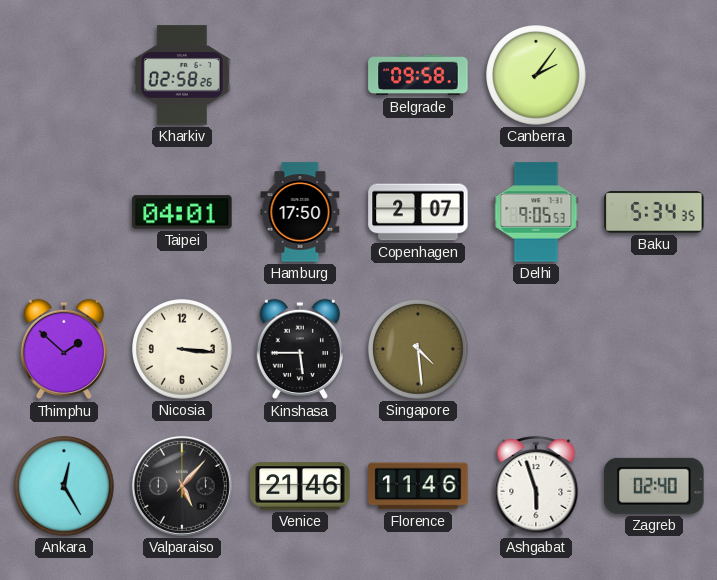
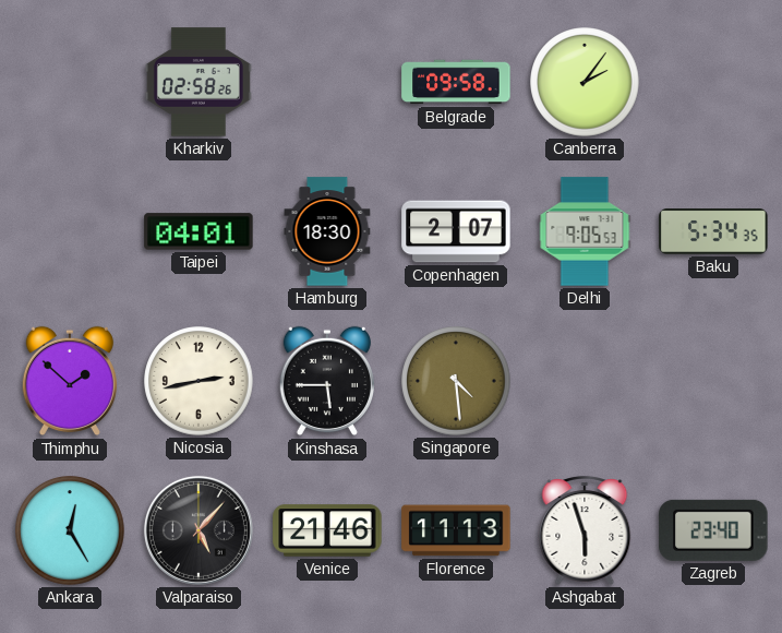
Hamburg: 17:50 -> 18:30
Nicosia: 3:16 -> 2:43
Florence: 11:46 -> 11:13
Zagreb: 02:40 -> 23:40
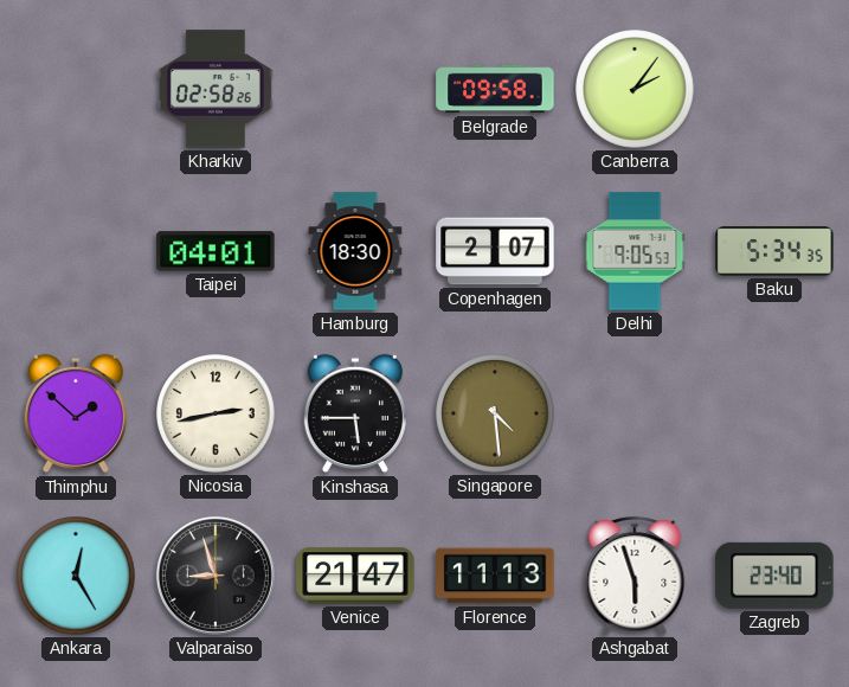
Valparaiso: 5:07 -> 8:57
Venice: 21:46 -> 21:47
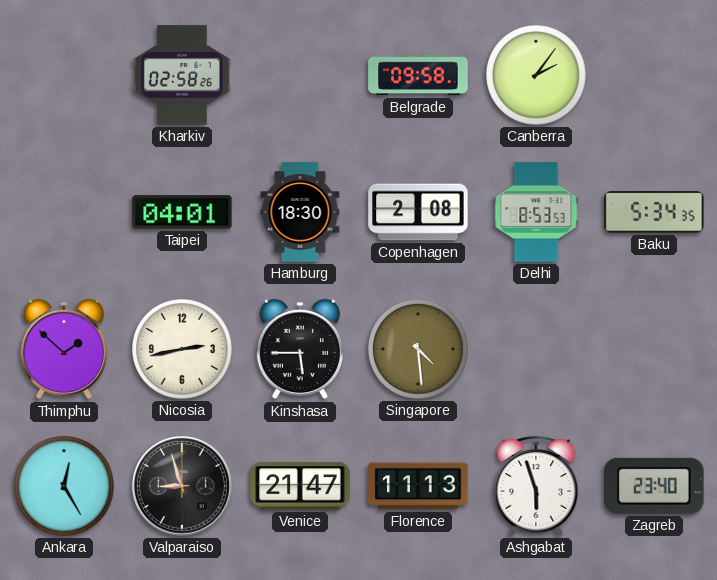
Copenhagen: 2:07 -> 2:08
Delhi: 9:05 -> 8:53
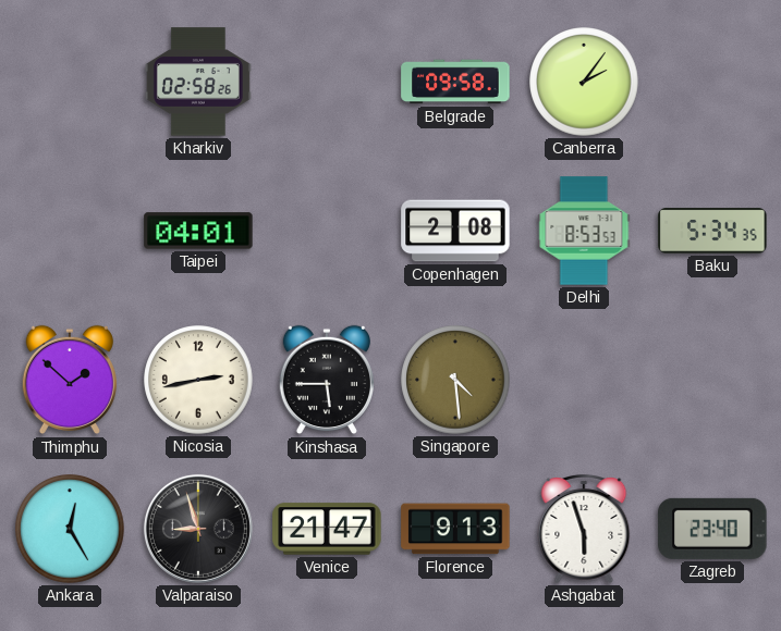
Hamburg: 18:30 -> none
Florence: 11:13 -> 9:13
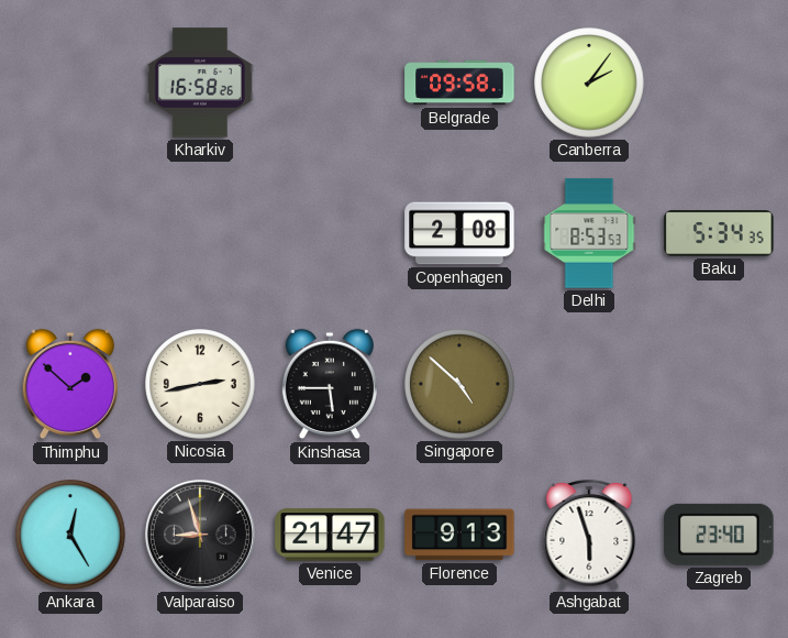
Kharkiv: 02:58 -> 16:58
Taipei: 04:01 -> none
Singapore: 4:29 -> 4:52
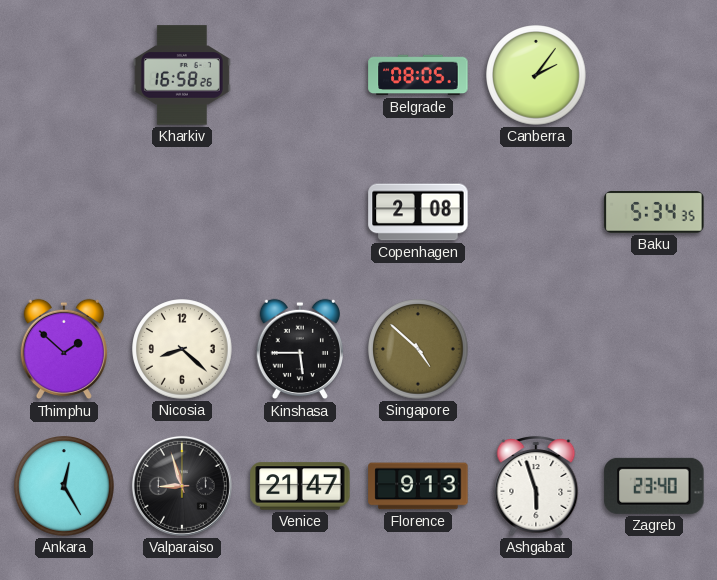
Belgrade: 09:58 -> 08:05
Delhi: 8:53 -> none
Nicosia: 2:43 -> 8:22
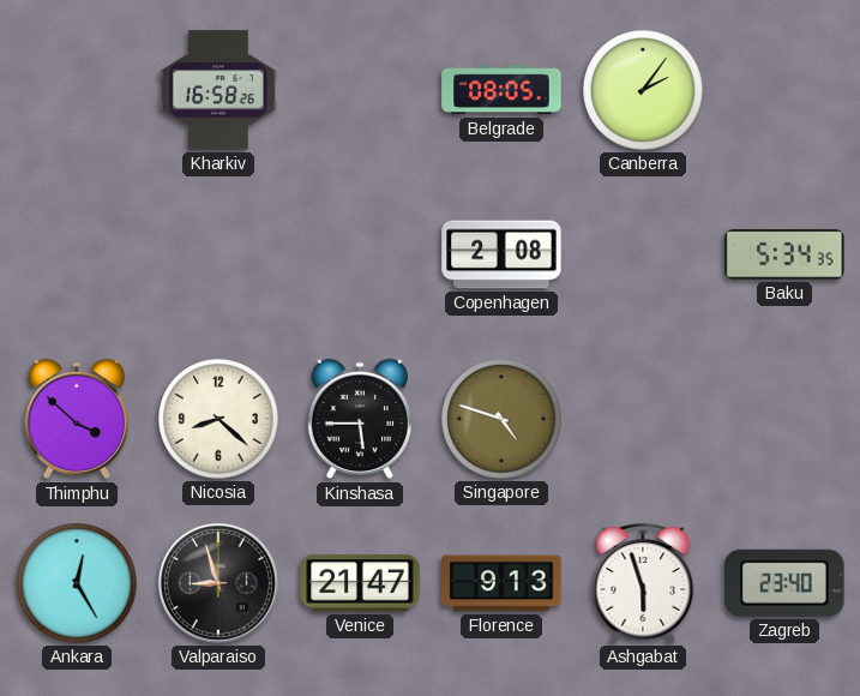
Thimphu: 1:52 -> 3:52
Singapore: 4:52 -> 4:48
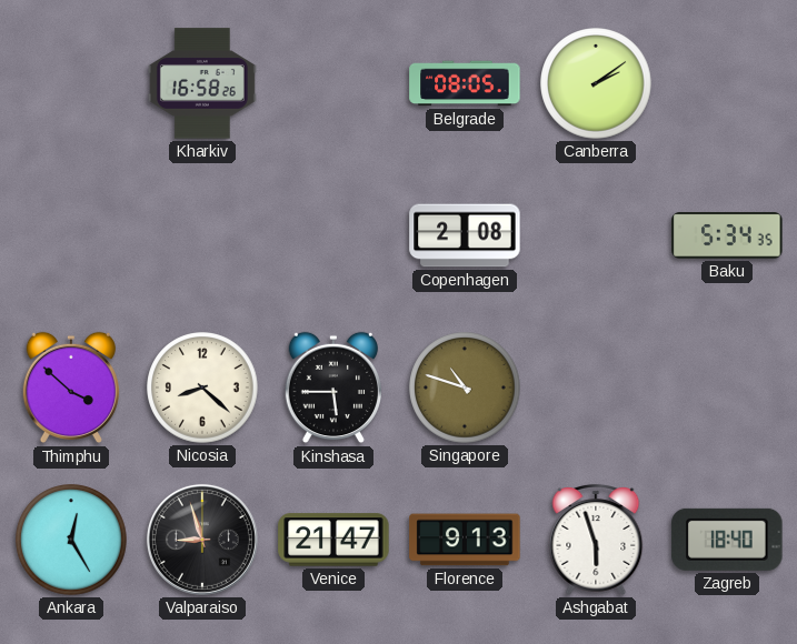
Canberra: 2:06 -> 2:09
Singapore: 4:48 -> 10:48
Zagreb: 23:40 -> 18:40
